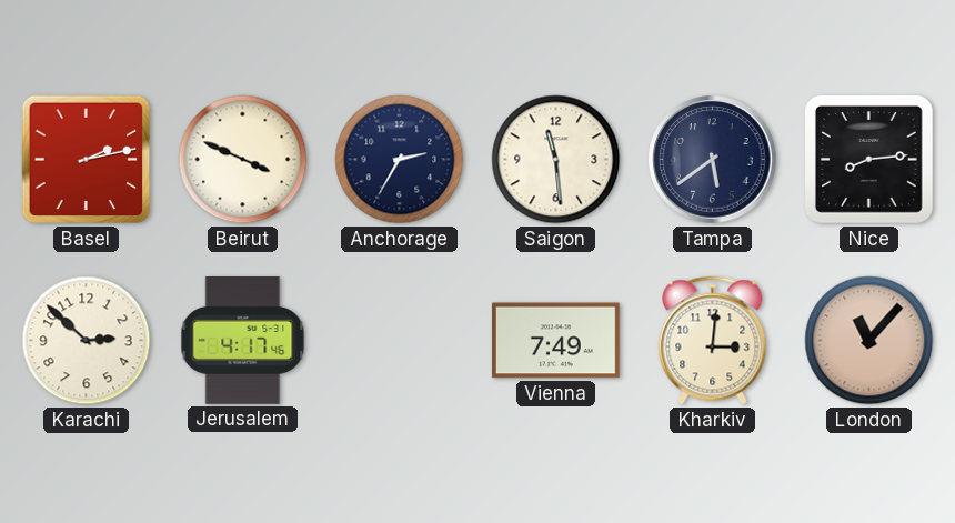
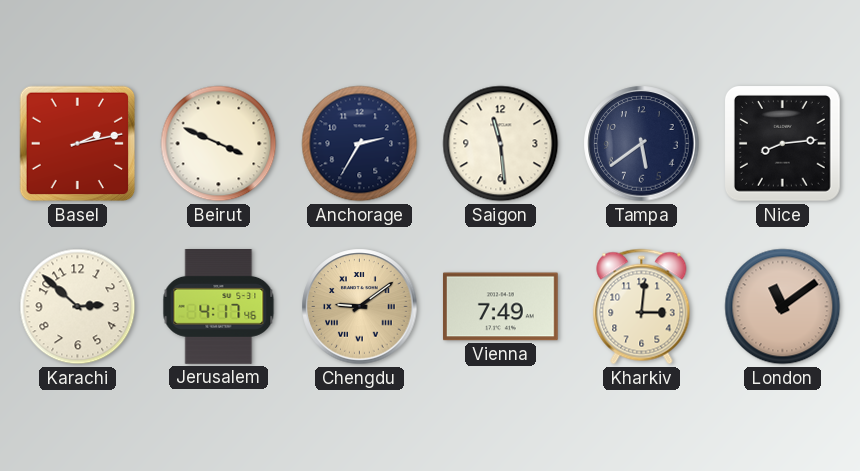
Chengdu: none -> 9:09
London: 11:07 -> 11:09
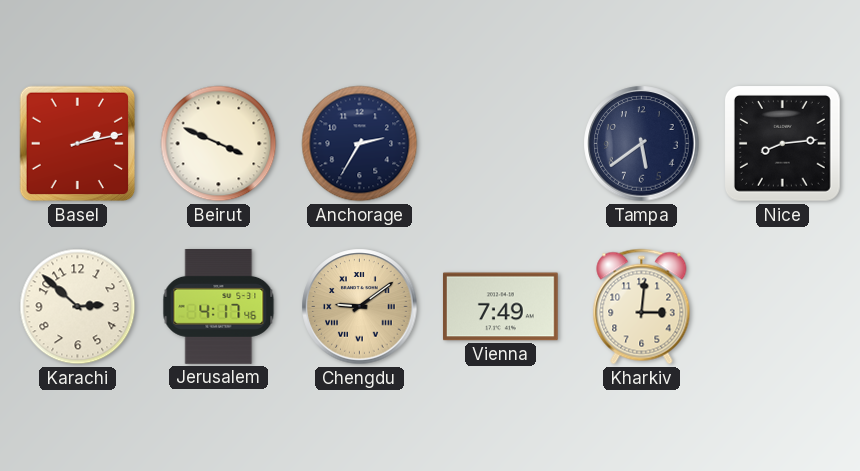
Saigon: 11:29 -> none
London: 11:09 -> none
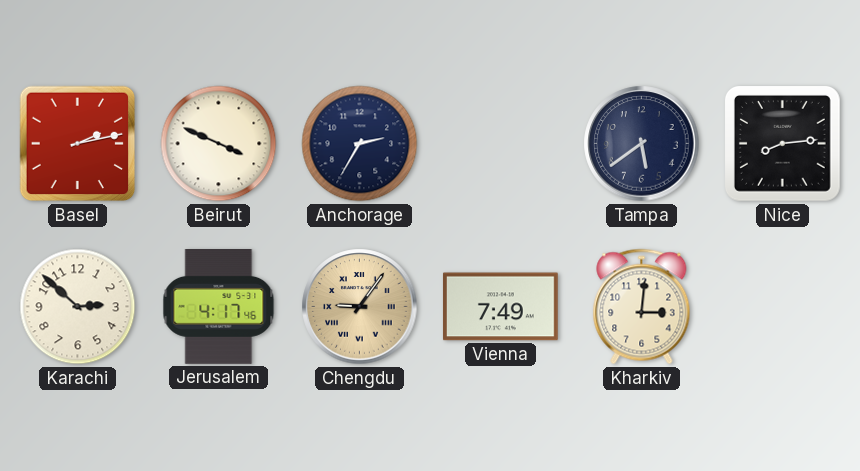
Chengdu: 9:09 -> 9:06
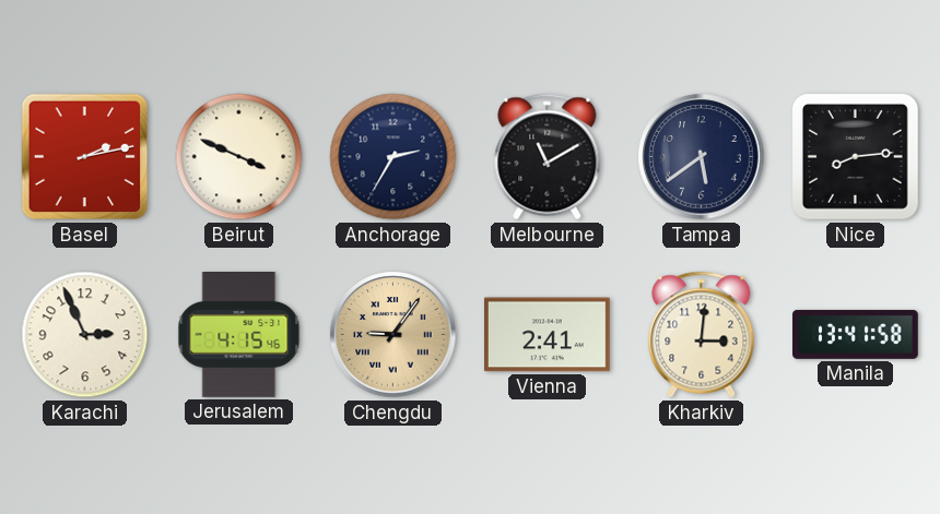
Melbourne: none -> 11:10
Karachi: 2:52 -> 2:56
Jerusalem: 4:17 -> 4:15
Vienna: 7:49 -> 2:41
Manila: none -> 13:41
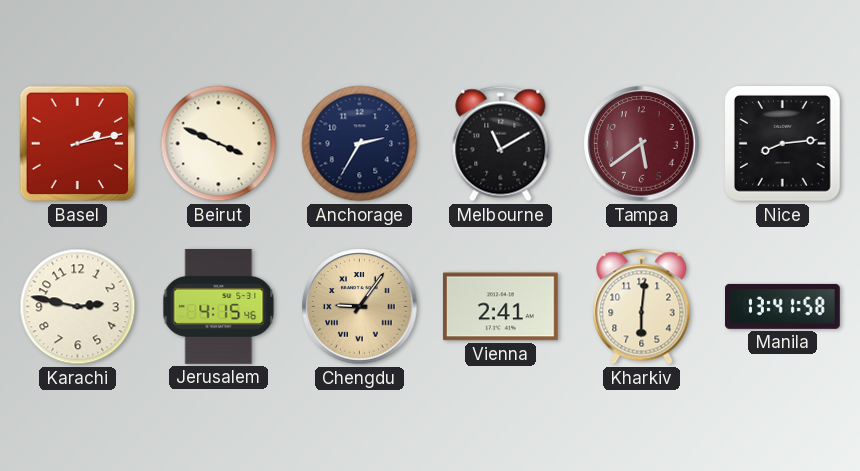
Tampa dial: navy -> burgundy
Karachi: 2:56 -> 2:47
Kharkiv: 3:01 -> 6:01
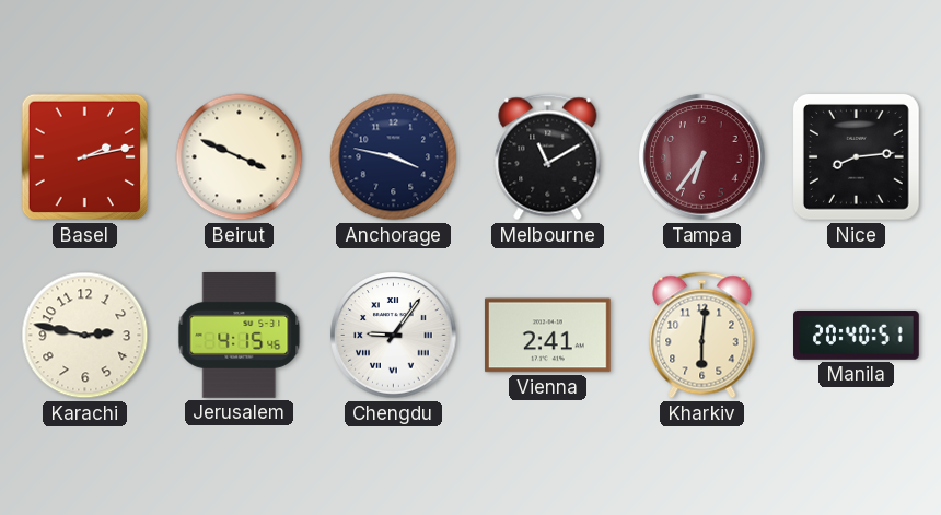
Anchorage: 2:35 -> 3:47
Tampa: 5:39 -> 6:36
Chengdu dial: champagne -> white
Manila: 13:41 -> 20:40
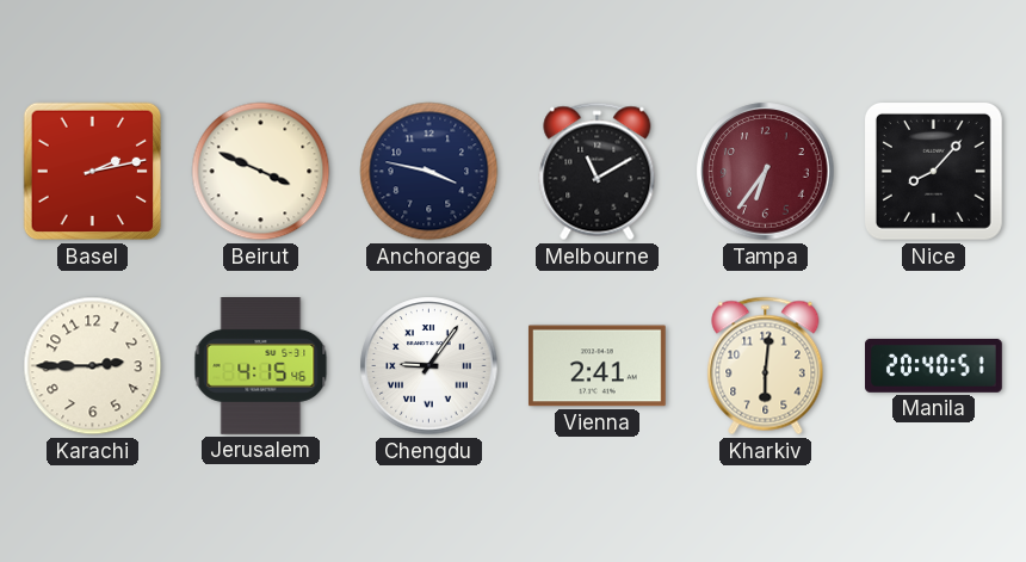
Nice: 8:14 -> 8:07
Karachi: 2:47 -> 2:45
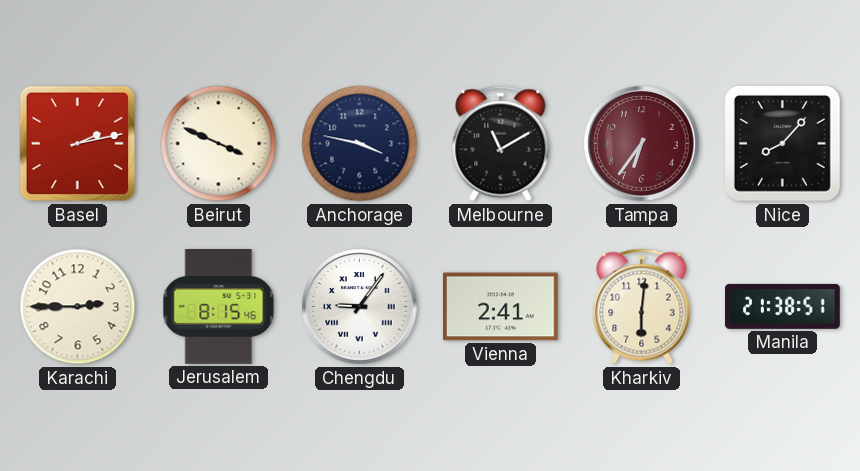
Jerusalem: 4:15 -> 8:15
Manila: 20:40 -> 21:38
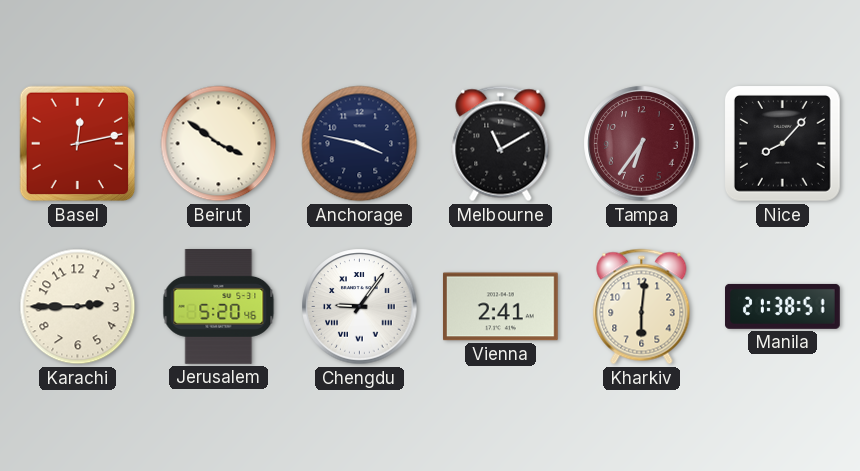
Basel: 2:13 -> 12:13
Beirut: 3:49 -> 3:51
Jerusalem: 8:15 -> 5:20
